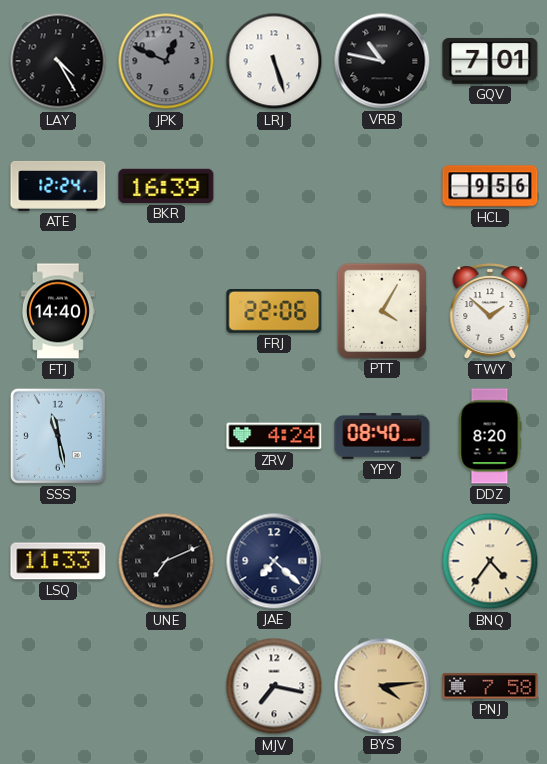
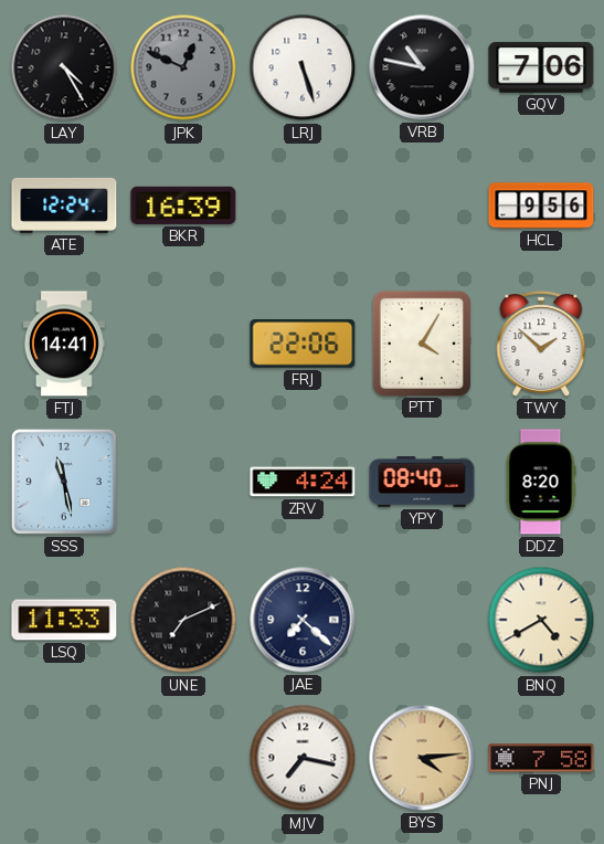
GQV: 7:01 -> 7:06
FTJ: 14:40 -> 14:41
BNQ: 4:36 -> 4:40
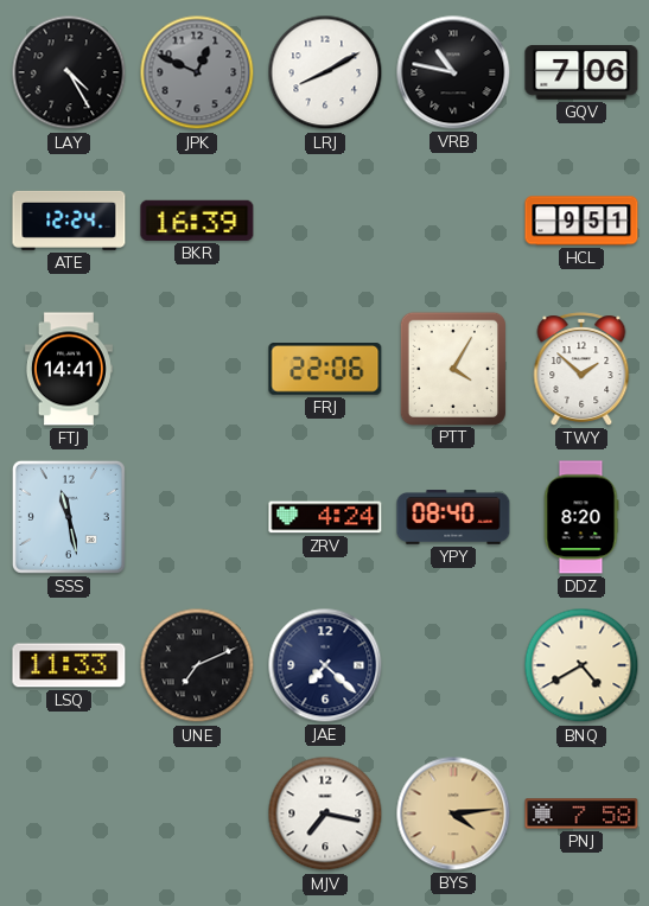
LRJ: 5:27 -> 8:10
HCL: 9:56 -> 9:51
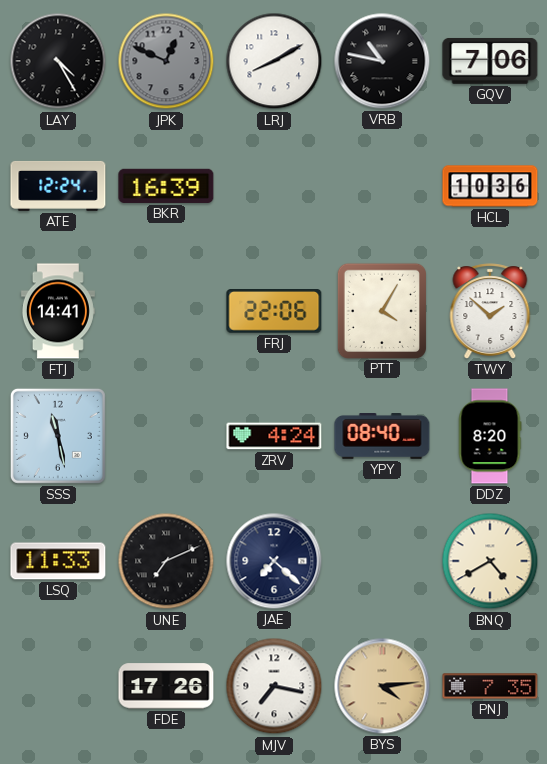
HCL: 9:51 -> 10:36
FDE: none -> 17:26
PNJ: 7:58 -> 7:35
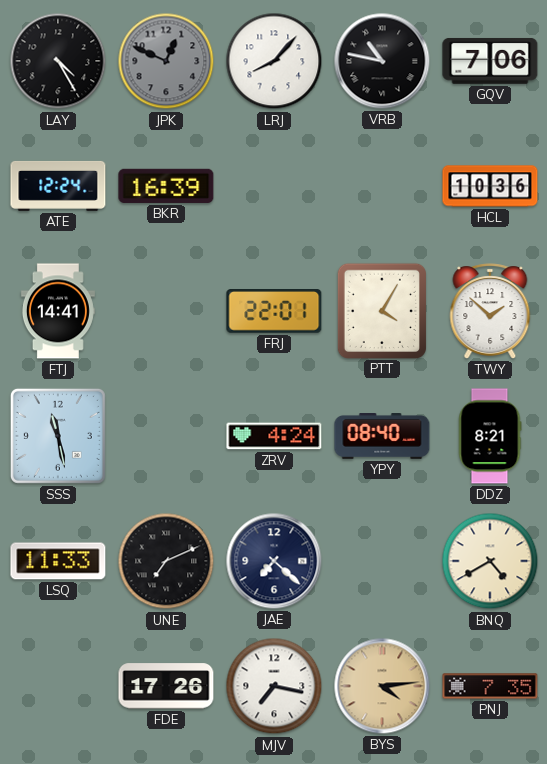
LRJ: 8:10 -> 8:07
FRJ: 22:06 -> 22:01
DDZ: 8:20 -> 8:21
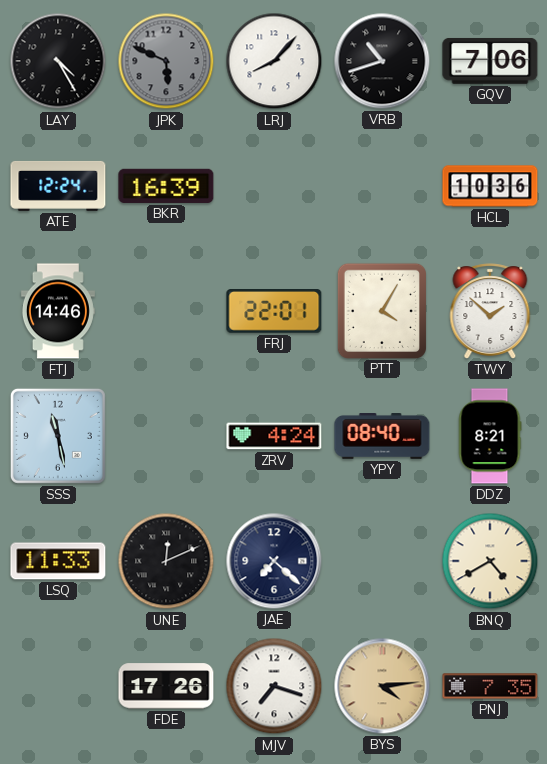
JPK: 12:49 -> 5:49
VRB: 10:47 -> 10:42
FTJ: 14:41 -> 14:46
UNE: 7:11 -> 12:11
MJV: 7:17 -> 7:18
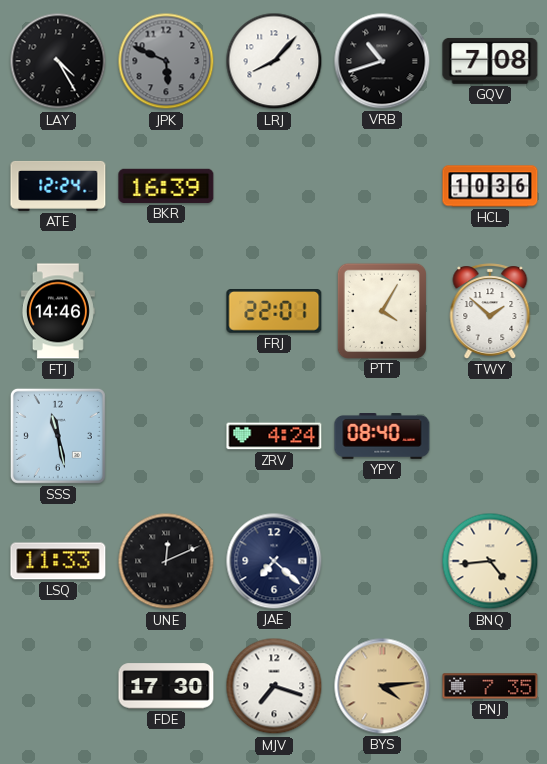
GQV: 7:06 -> 7:08
DDZ: 8:21 -> none
BNQ: 4:40 -> 4:44
FDE: 17:26 -> 17:30
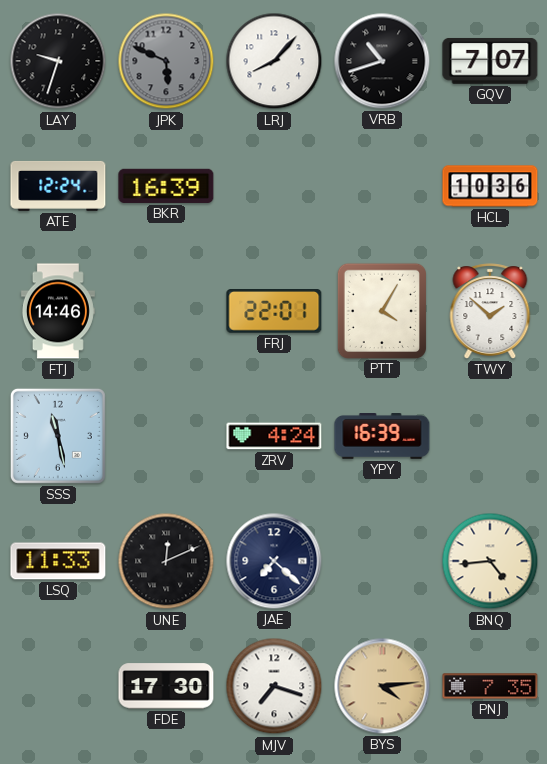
LAY: 4:25 -> 9:33
GQV: 7:08 -> 7:07
YPY: 08:40 -> 16:39
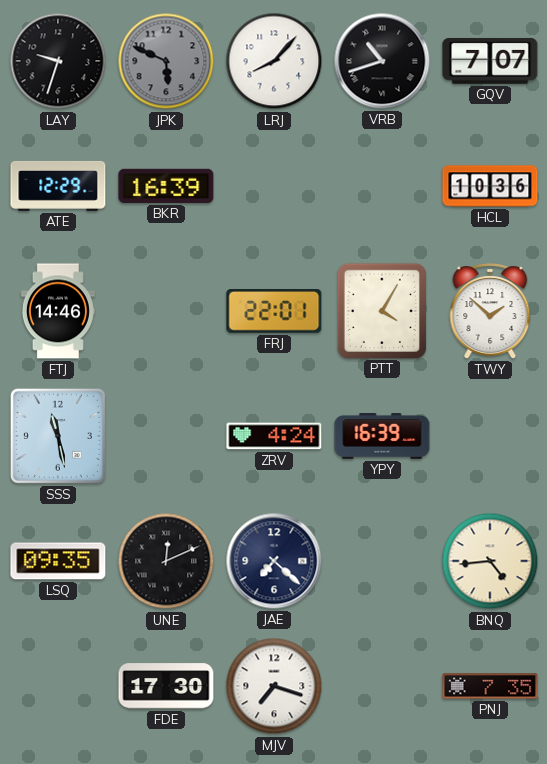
ATE: 12:24 -> 12:29
LSQ: 11:33 -> 09:35
BYS: 4:14 -> none
